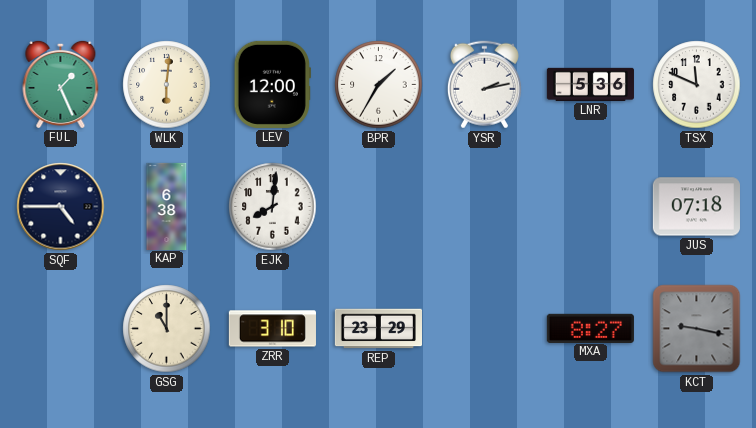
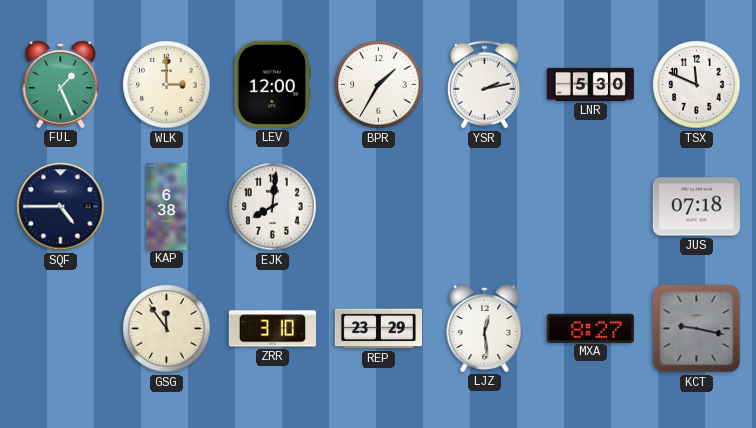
WLK: 6:01 -> 3:00
LNR: 5:36 -> 5:30
GSG: 11:00 -> 11:54
LJZ: none -> 12:29
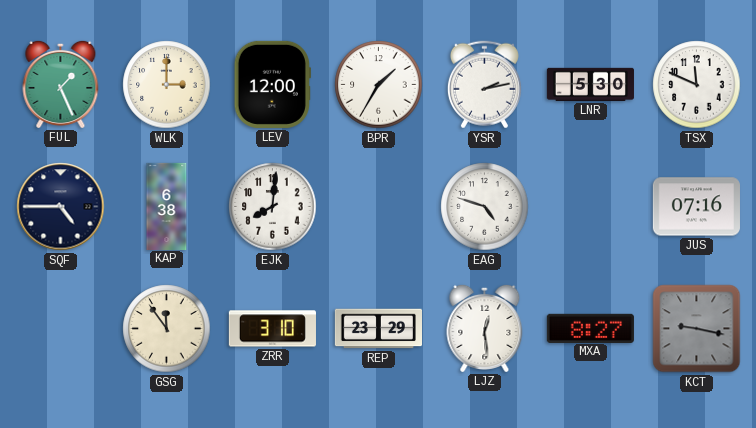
EAG: none -> 4:48
JUS: 07:18 -> 07:16
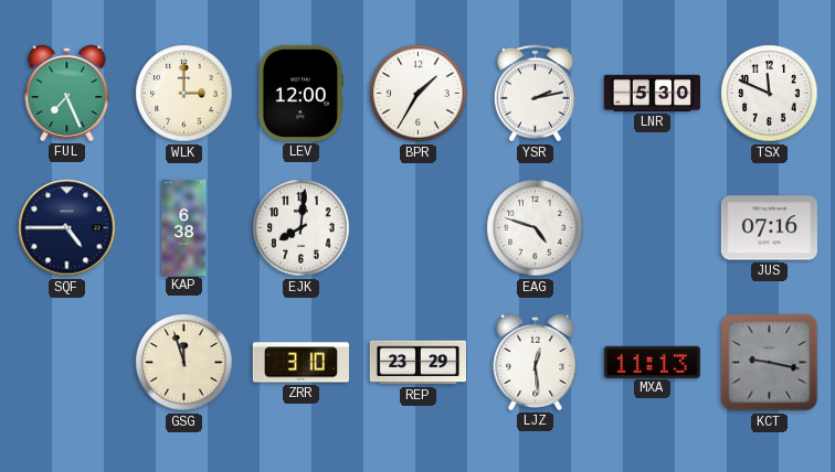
FUL: 1:26 -> 7:26
GSG: 11:54 -> 11:57
MXA: 8:27 -> 11:13
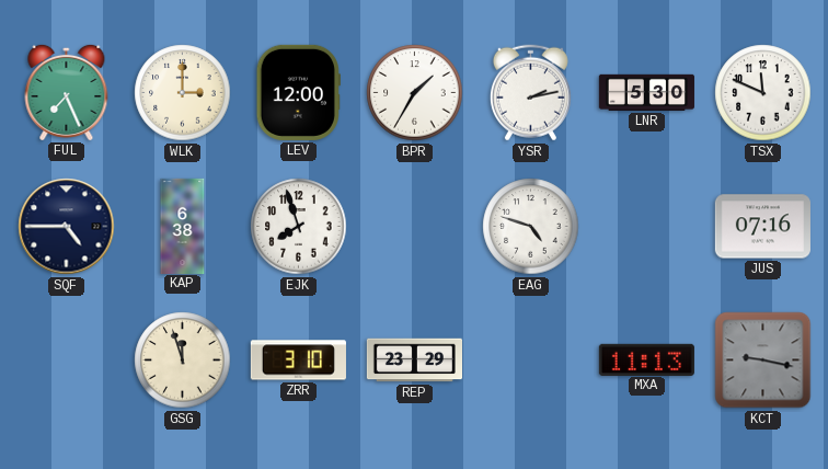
EJK: 8:01 -> 7:57
LJZ: 12:29 -> none
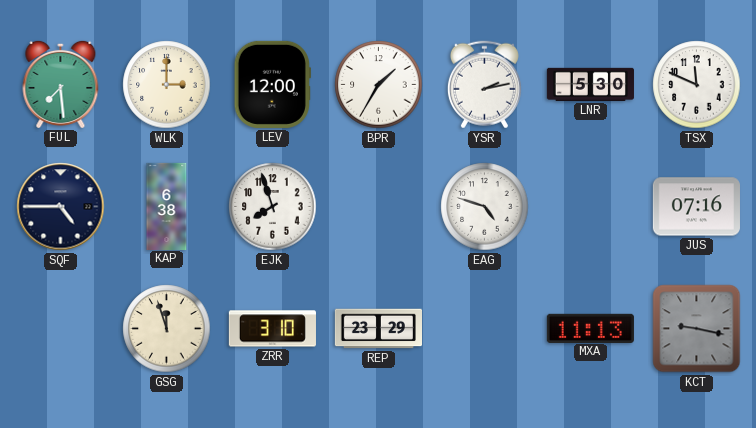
FUL: 7:26 -> 7:29
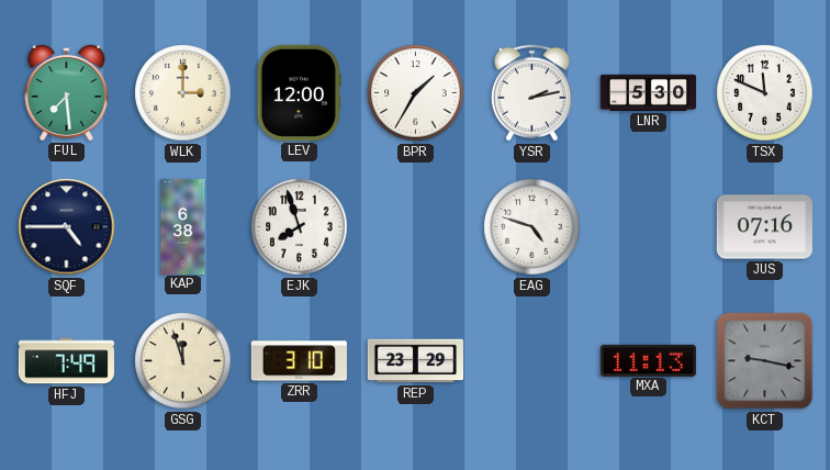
HFJ: none -> 7:49
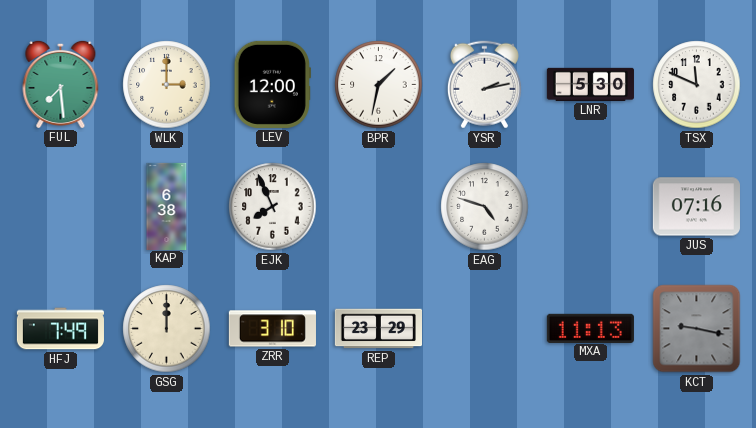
BPR: 1:35 -> 1:32
SQF: 4:45 -> none
EJK: 7:57 -> 7:56
GSG: 11:57 -> 12:00
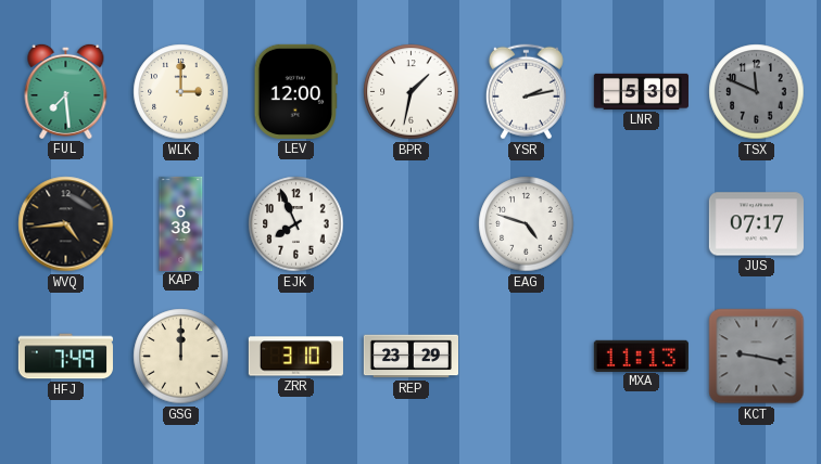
TSX dial: white -> grey
WVQ: none -> 4:44
JUS: 07:16 -> 07:17
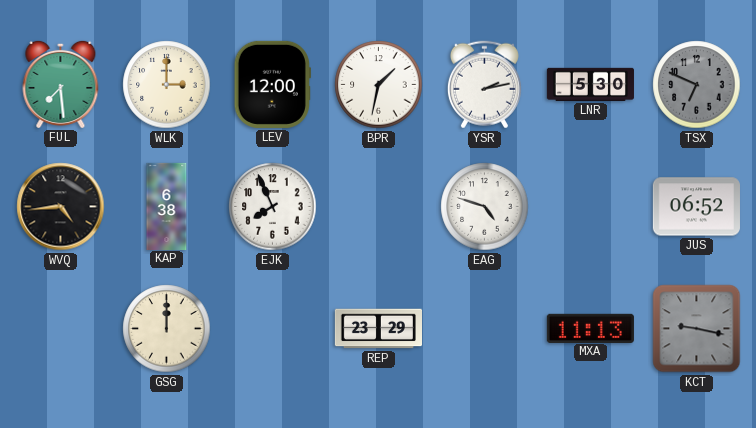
TSX: 11:49 -> 6:49
JUS: 07:17 -> 06:52
HFJ: 7:49 -> none
ZRR: 3:10 -> none
